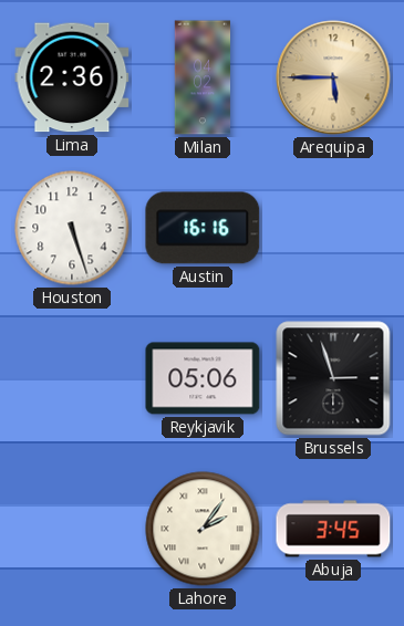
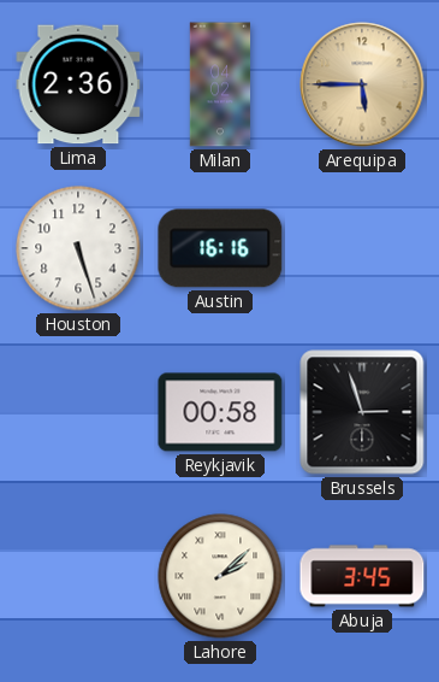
Reykjavik: 05:06 -> 00:58
Lahore: 2:06 -> 2:08
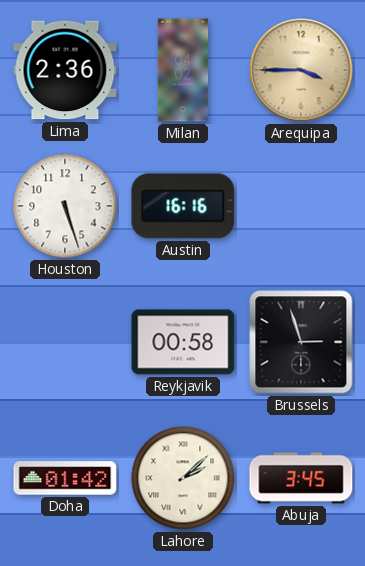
Arequipa: 5:45 -> 3:45
Doha: none -> 01:42
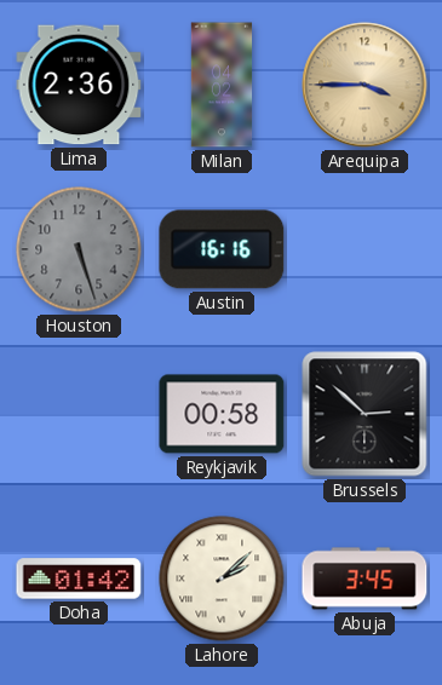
Houston dial: white -> grey
Brussels: 2:57 -> 2:52
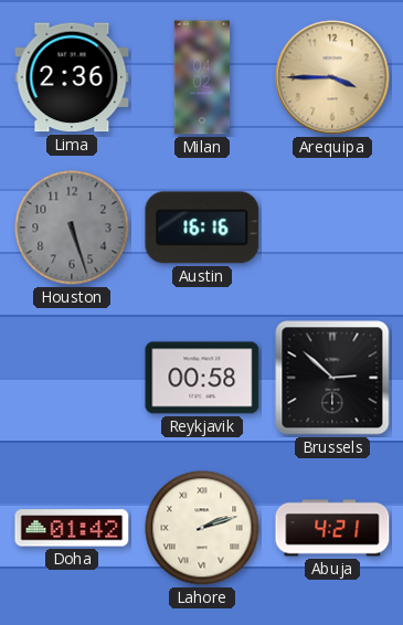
Lahore: 2:08 -> 2:12
Abuja: 3:45 -> 4:21
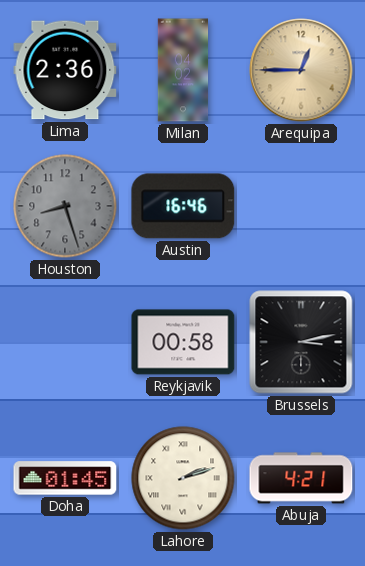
Arequipa: 3:45 -> 12:45
Houston: 5:27 -> 8:27
Austin: 16:16 -> 16:46
Brussels: 2:52 -> 3:13
Doha: 01:42 -> 01:45
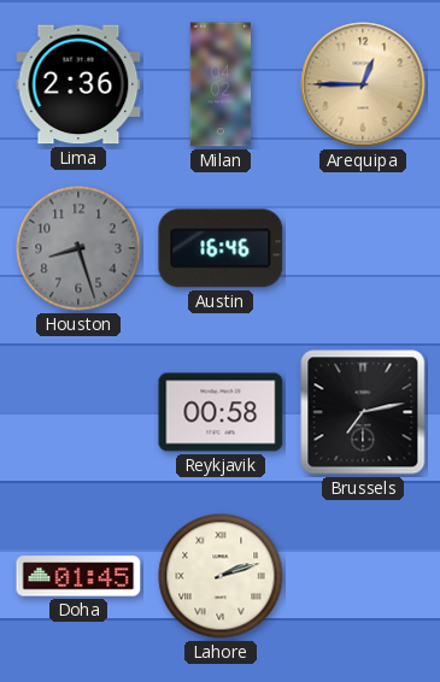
Brussels: 3:13 -> 7:13
Abuja: 4:21 -> none
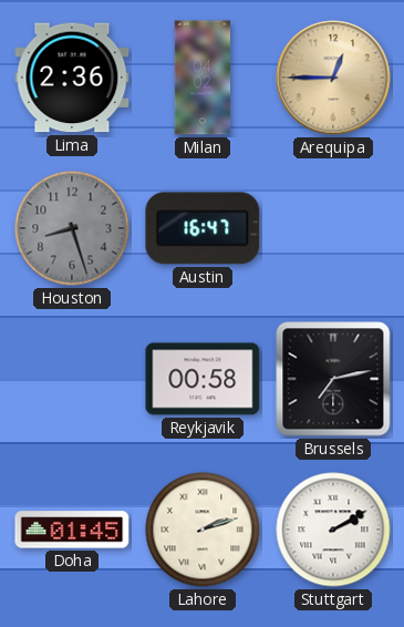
Austin: 16:46 -> 16:47
Stuttgart: none -> 2:10
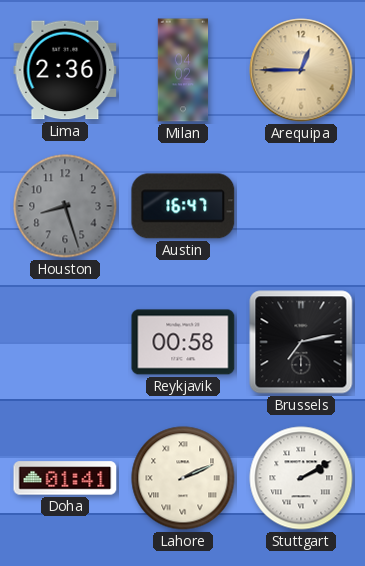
Doha: 01:45 -> 01:41
Lahore: 2:12 -> 2:11
